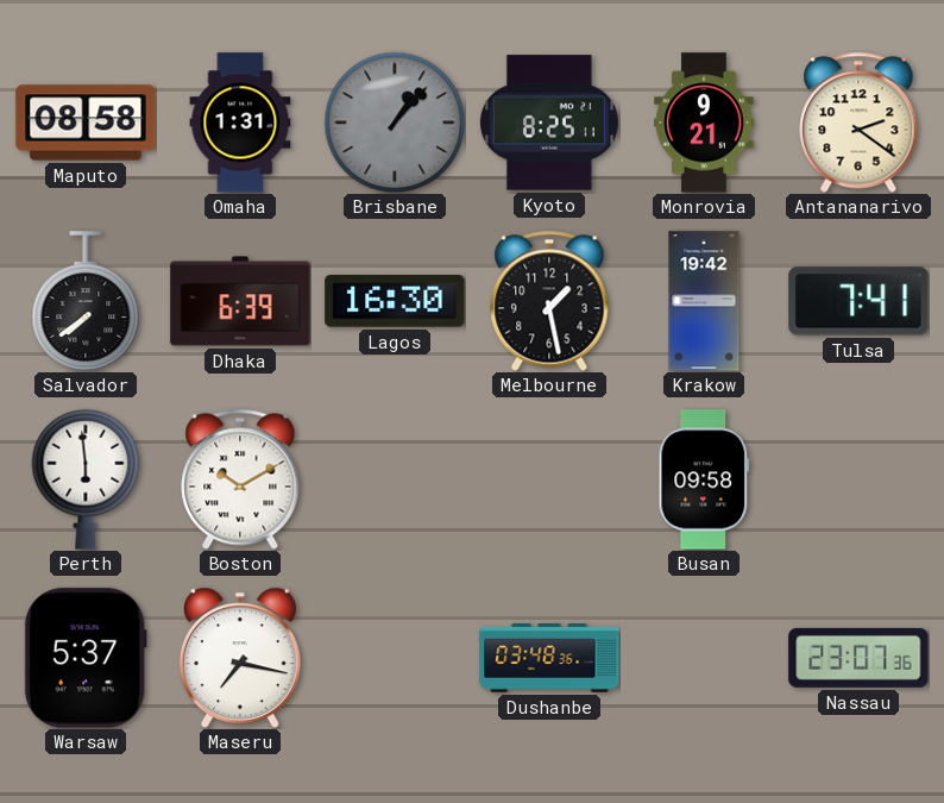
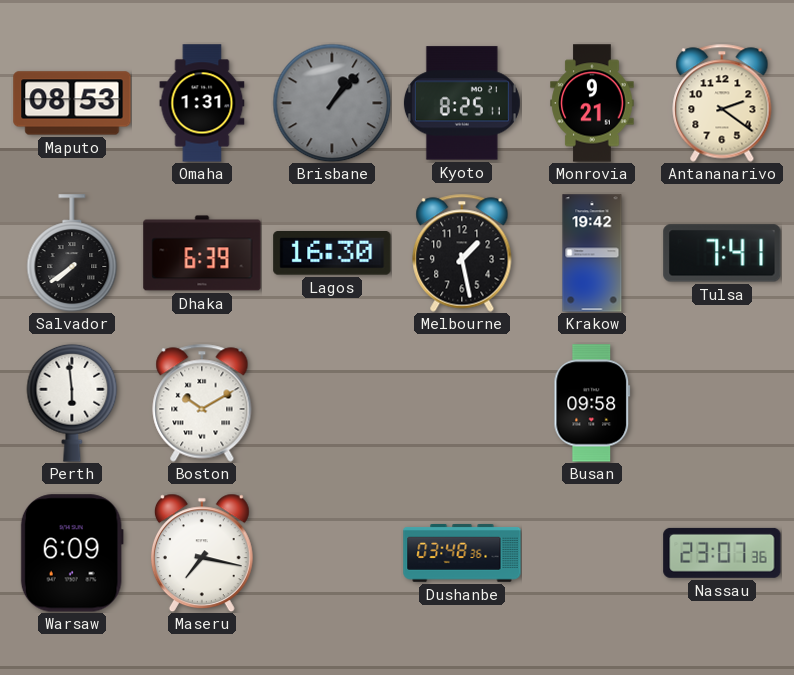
Maputo: 08:58 -> 08:53
Warsaw: 5:37 -> 6:09
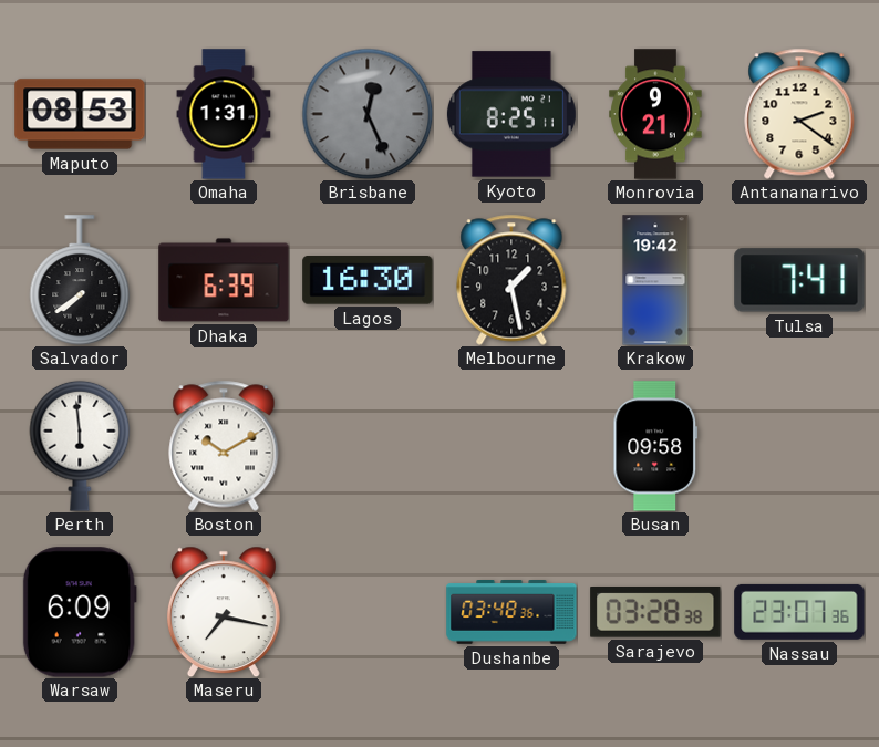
Brisbane: 1:07 -> 12:26
Sarajevo: none -> 03:28
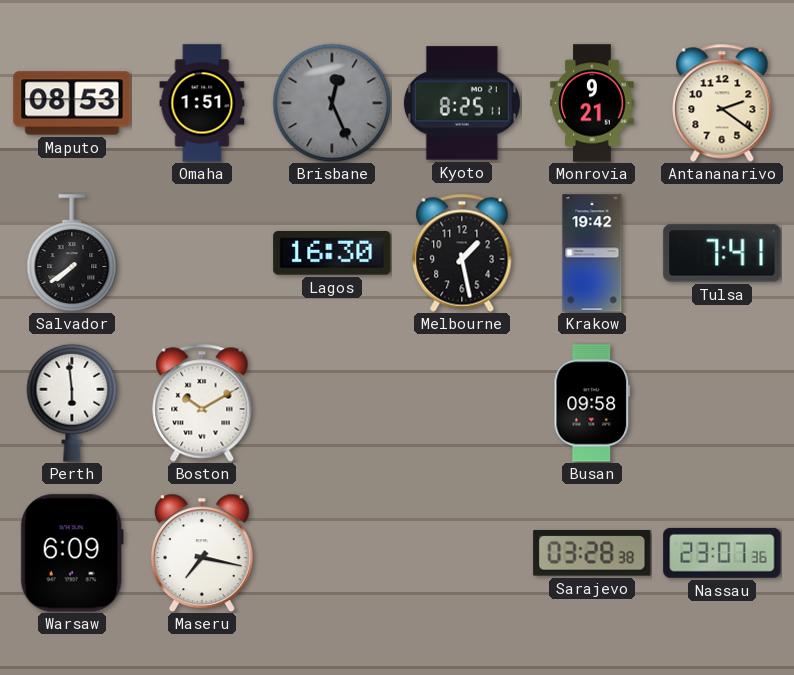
Omaha: 1:31 -> 1:51
Dhaka: 6:39 -> none
Dushanbe: 03:48 -> none
